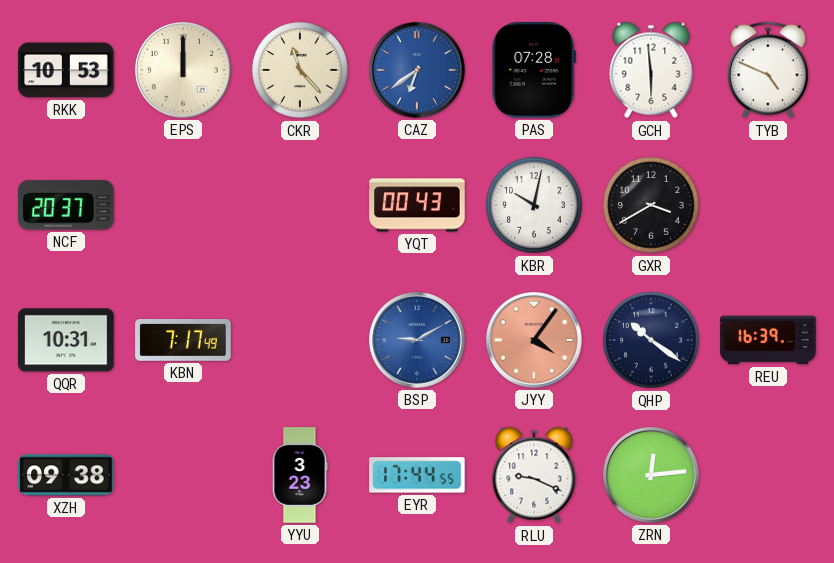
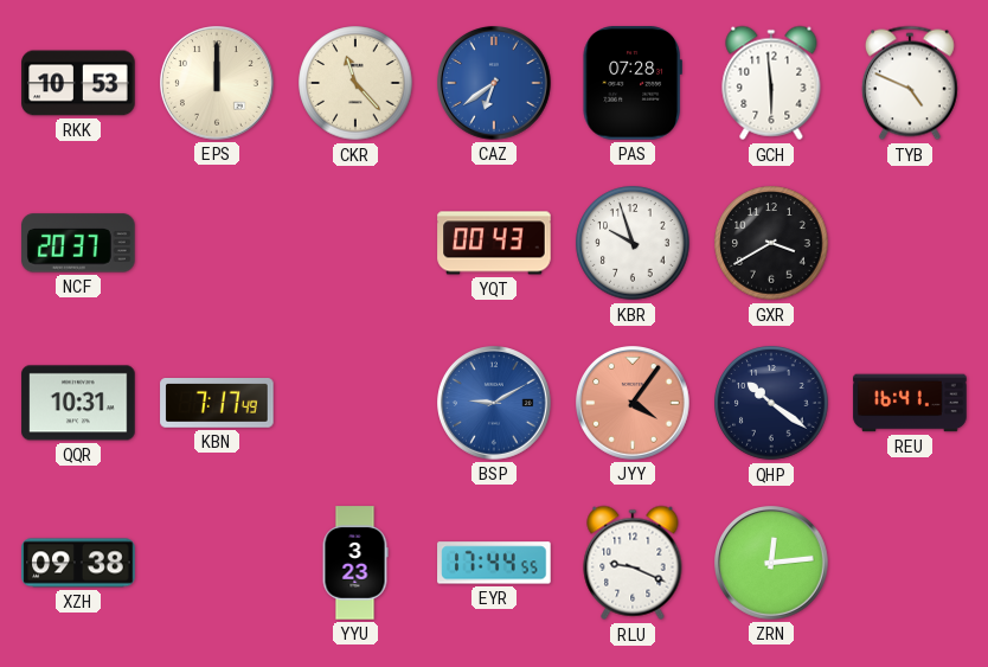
KBR: 10:02 -> 9:57
REU: 16:39 -> 16:41
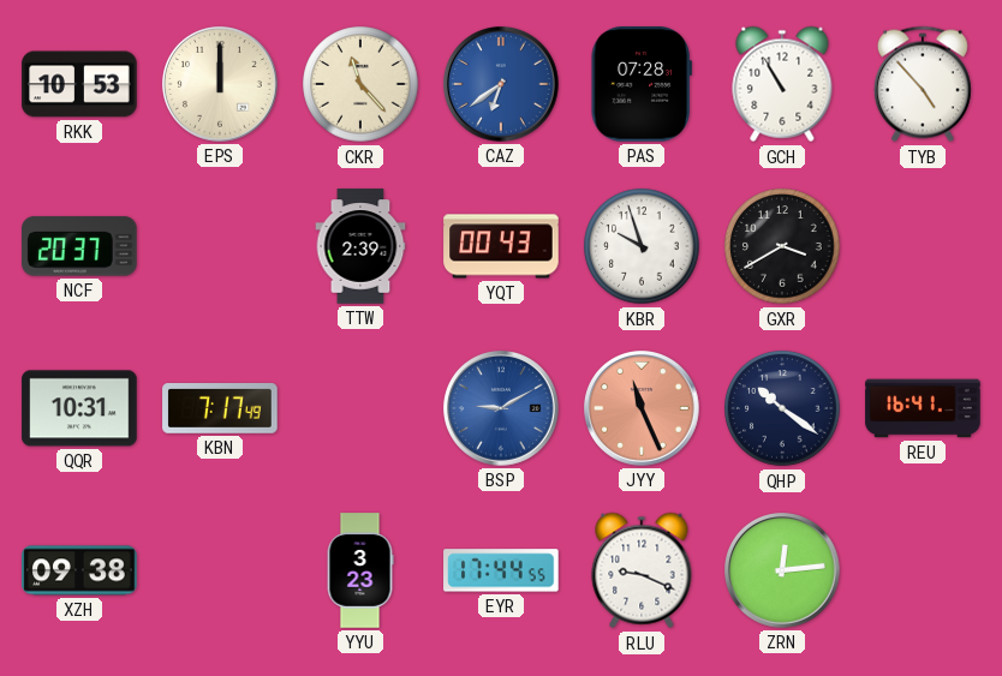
GCH: 5:59 -> 10:55
TYB: 4:49 -> 4:53
TTW: none -> 2:39
JYY: 4:06 -> 11:26
